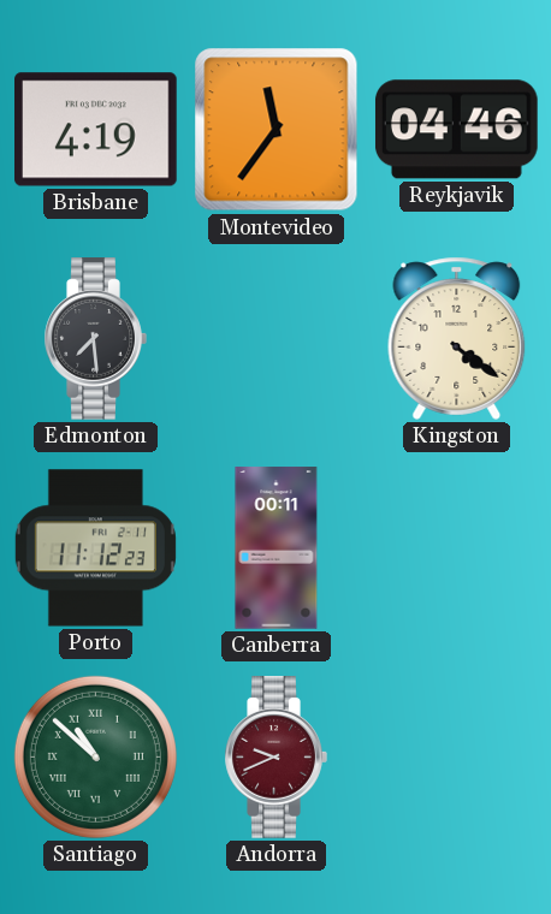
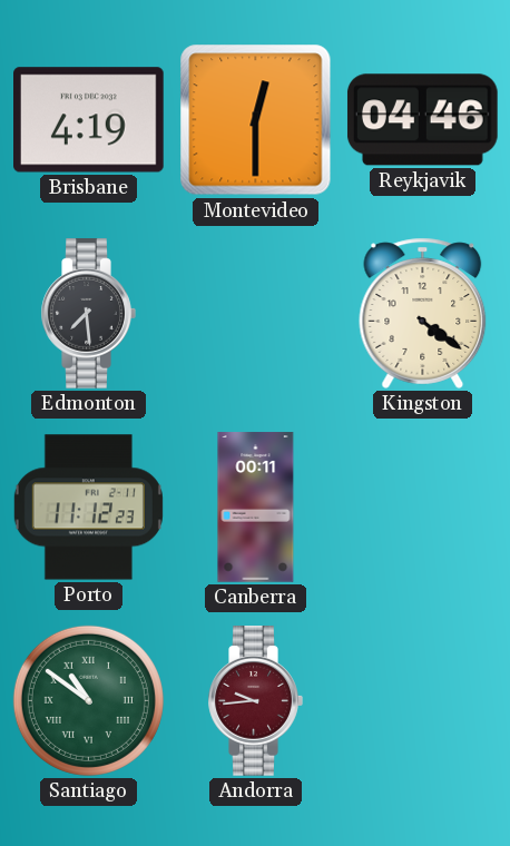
Montevideo: 11:36 -> 12:30
Santiago: 10:52 -> 10:51
Andorra: 9:41 -> 9:44
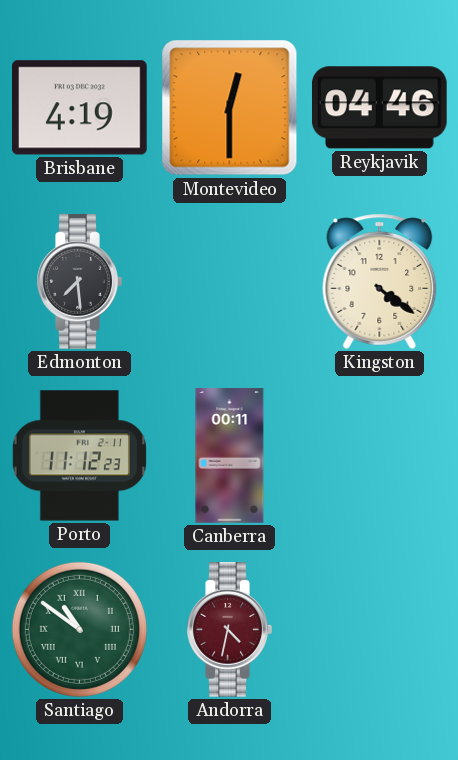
Andorra: 9:44 -> 4:32
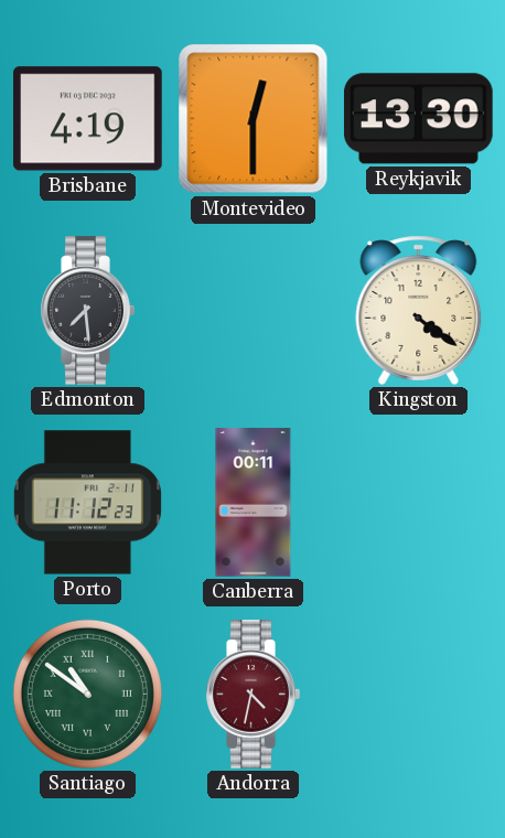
Reykjavik: 04:46 -> 13:30
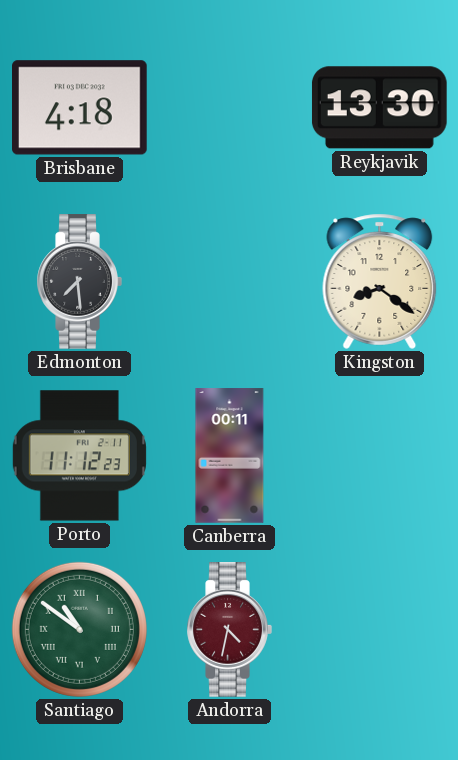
Brisbane: 4:19 -> 4:18
Montevideo: 12:30 -> none
Kingston: 4:21 -> 8:21
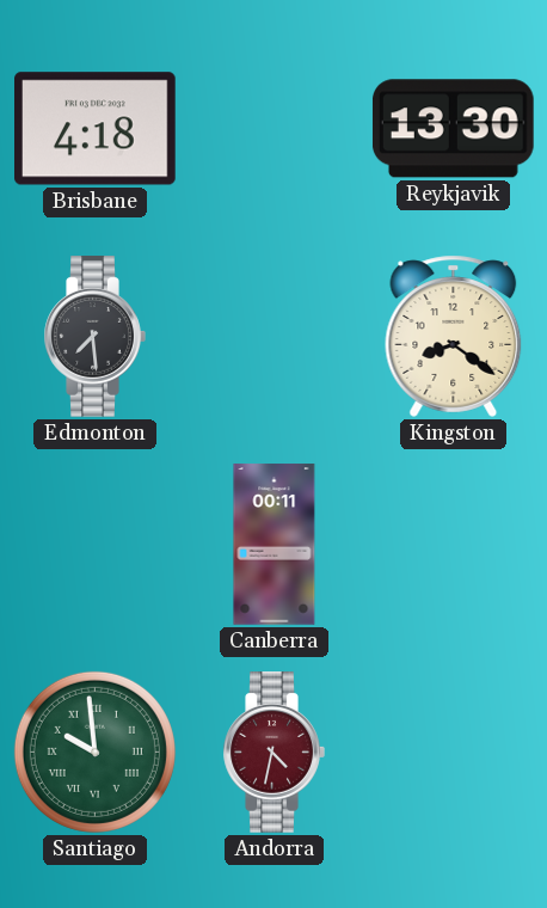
Porto: 11:12 -> none
Santiago: 10:51 -> 9:59
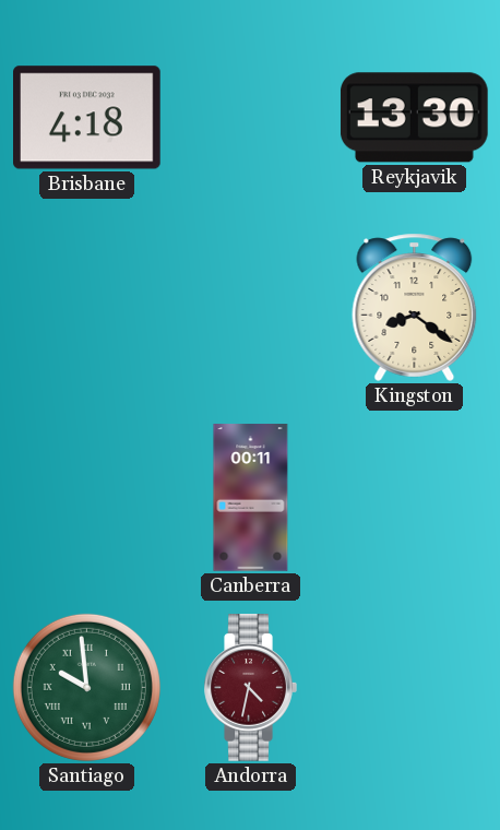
Edmonton: 7:29 -> none
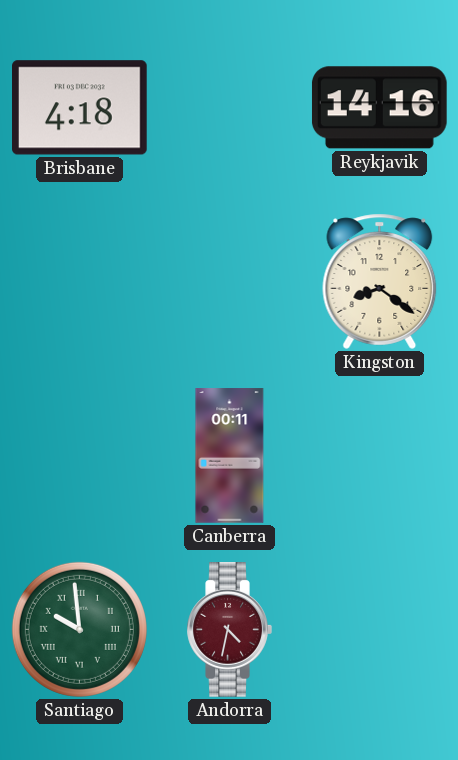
Reykjavik: 13:30 -> 14:16
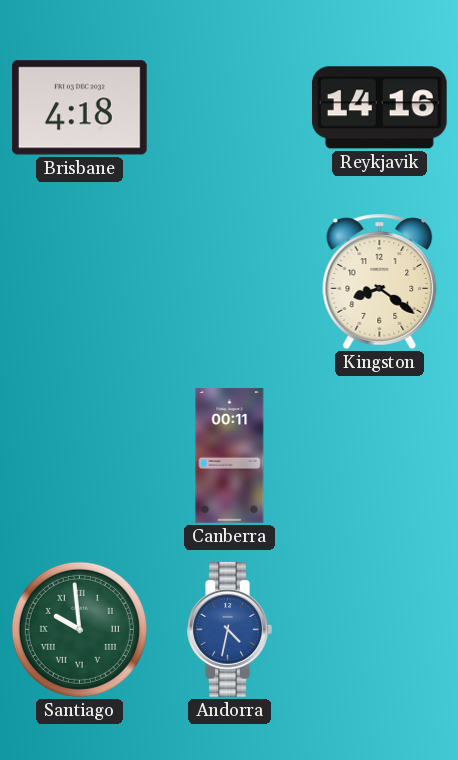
Andorra dial: burgundy -> blue
